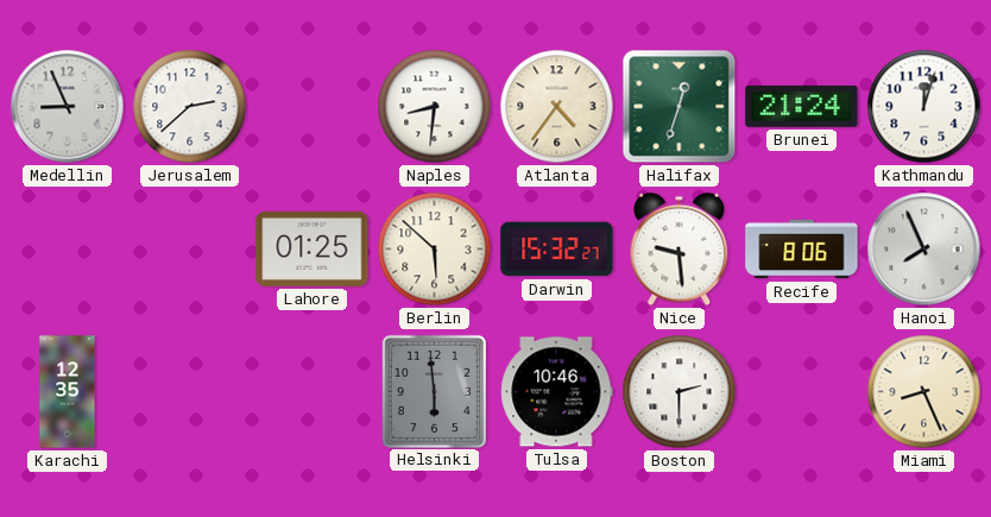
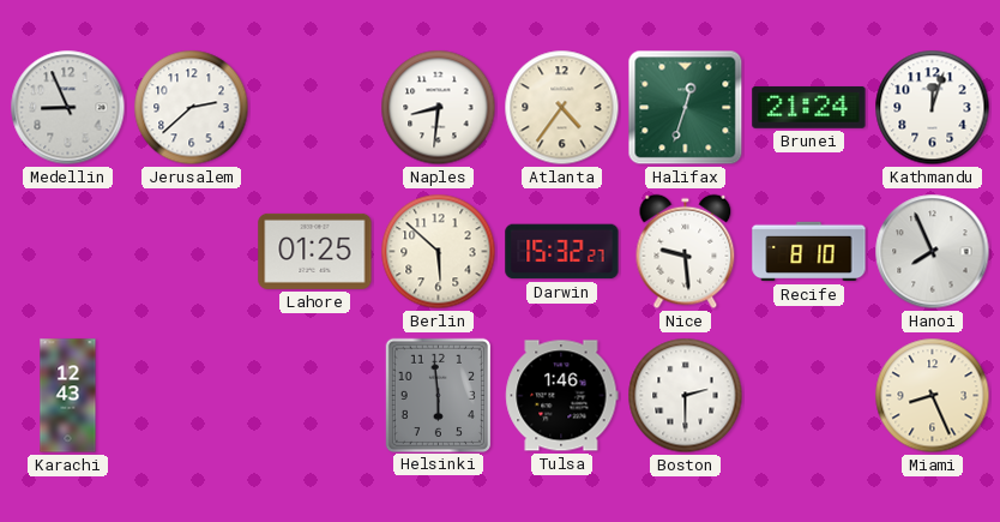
Recife: 8:06 -> 8:10
Karachi: 12:35 -> 12:43
Tulsa: 10:46 -> 1:46
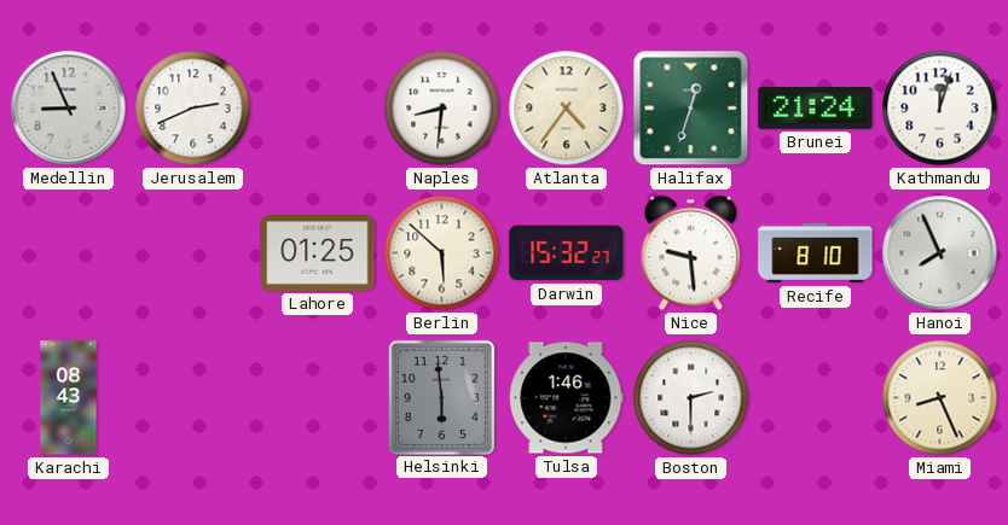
Jerusalem: 2:38 -> 2:41
Karachi: 12:43 -> 08:43
